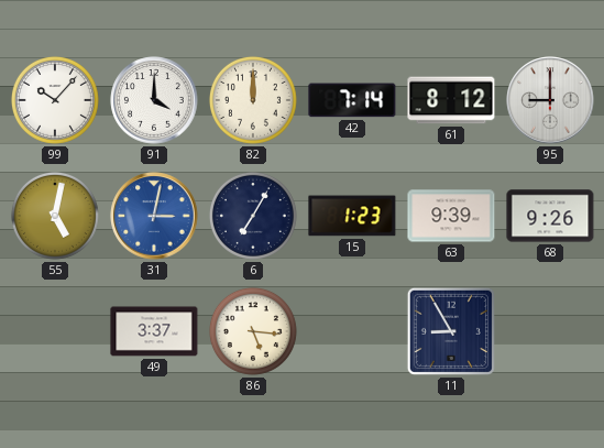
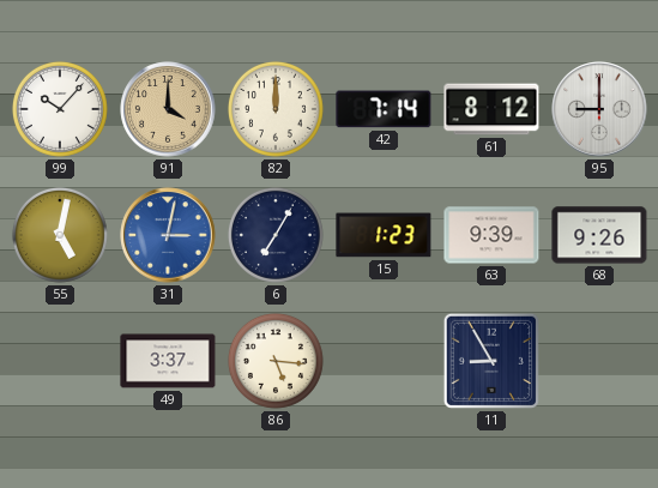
91 dial: white -> champagne
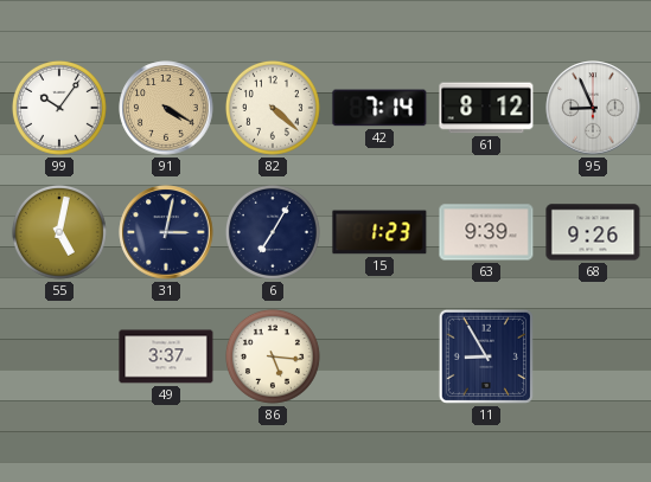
99: 10:07 -> 10:06
91: 4:00 -> 4:20
82: 12:00 -> 4:22
95: 9:00 -> 8:56
31 dial: blue -> navy
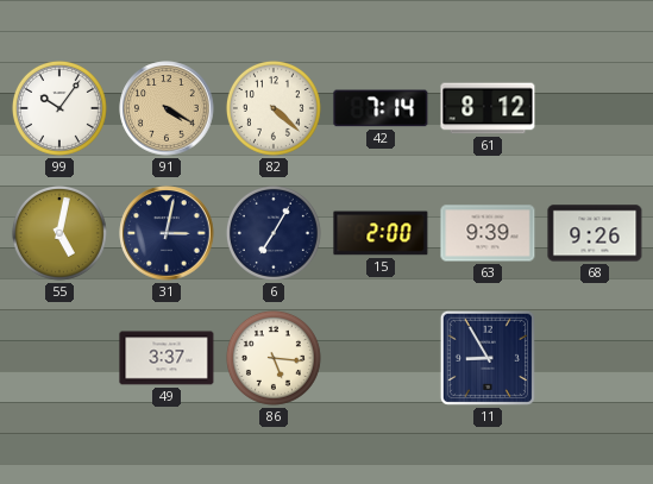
95: 8:56 -> none
15: 1:23 -> 2:00
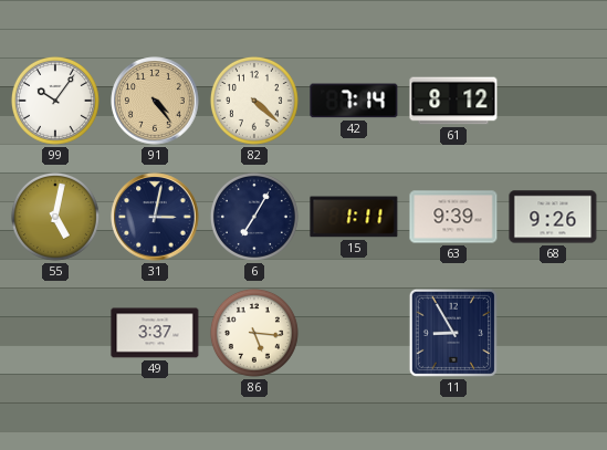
91: 4:20 -> 4:24
15: 2:00 -> 1:11
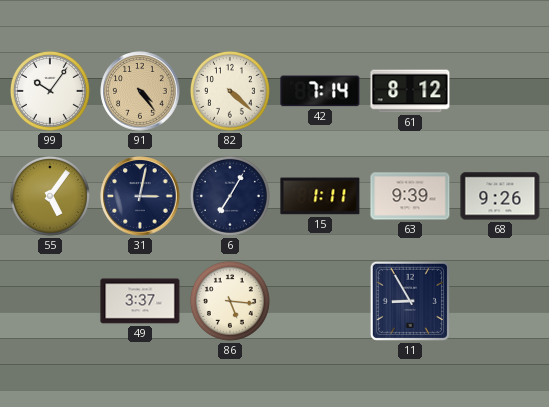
55: 5:02 -> 5:06
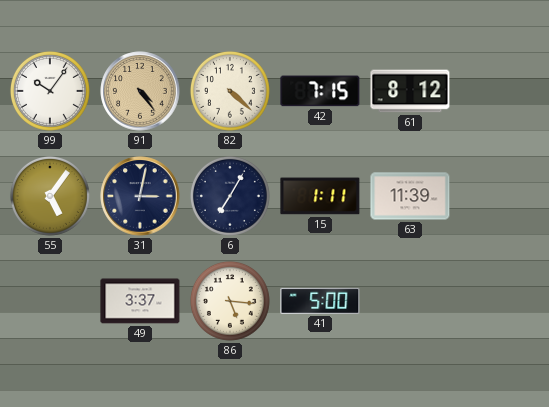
42: 7:14 -> 7:15
63: 9:39 -> 11:39
68: 9:26 -> none
41: none -> 5:00
11: 8:55 -> none
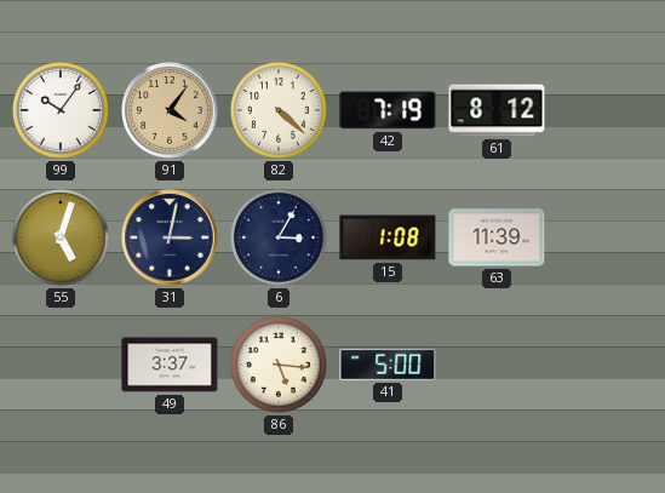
91: 4:24 -> 4:06
42: 7:15 -> 7:19
55: 5:06 -> 5:03
6: 7:05 -> 3:05
15: 1:11 -> 1:08
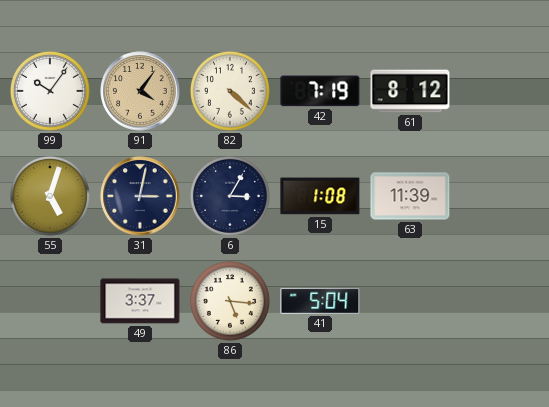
41: 5:00 -> 5:04
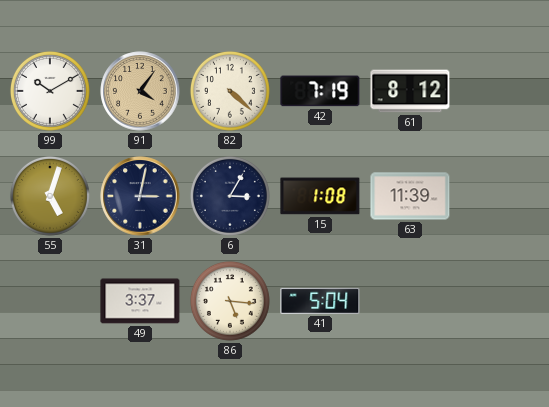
99: 10:06 -> 10:10
